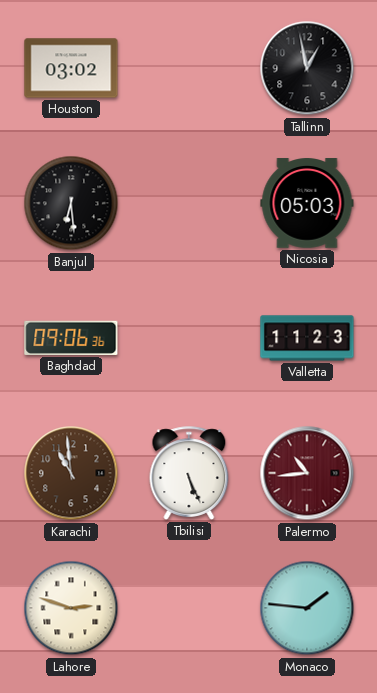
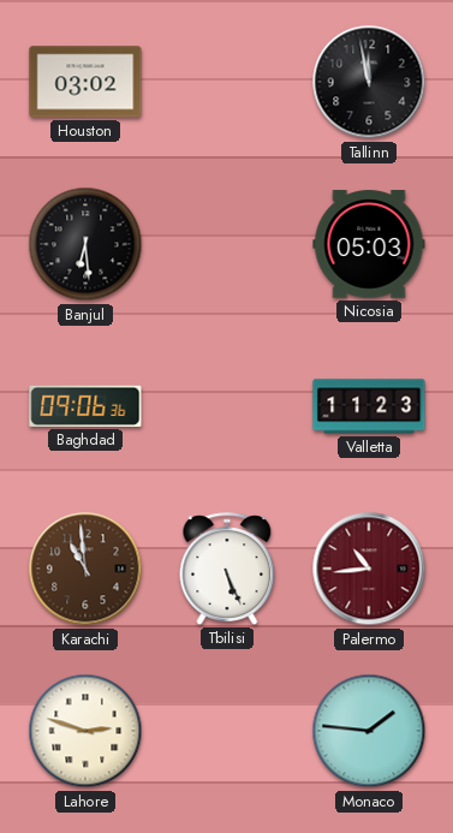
Tallinn: 12:58 -> 11:58
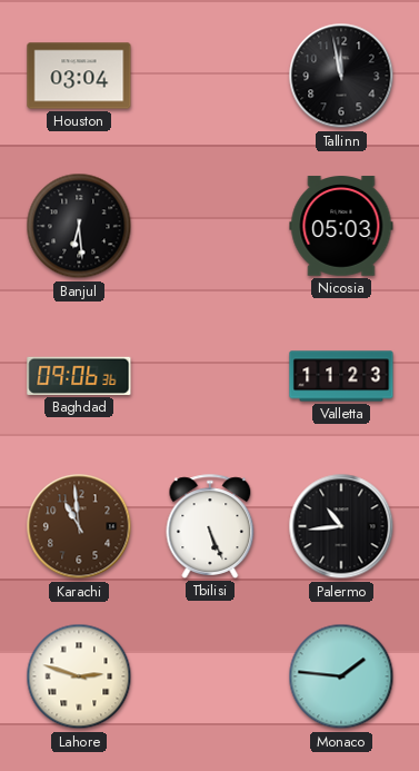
Houston: 03:02 -> 03:04
Palermo dial: burgundy -> black
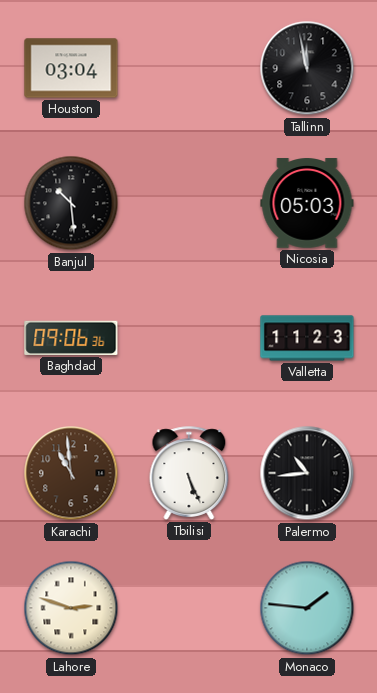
Banjul: 6:29 -> 10:29
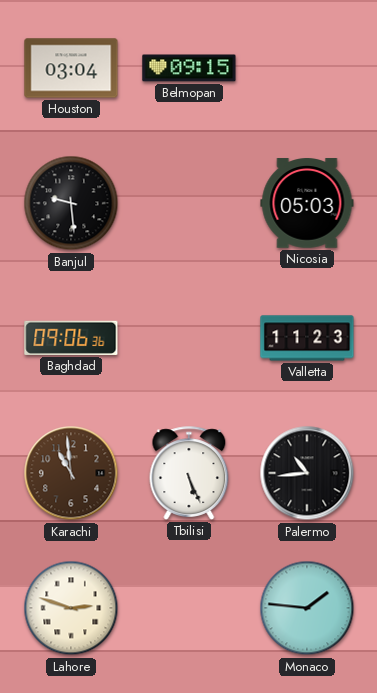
Belmopan: none -> 09:15
Tallinn: 11:58 -> none
Banjul: 10:29 -> 9:29
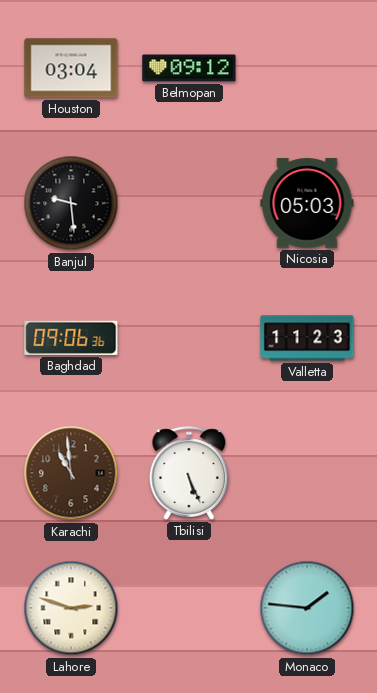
Belmopan: 09:15 -> 09:12
Palermo: 10:44 -> none
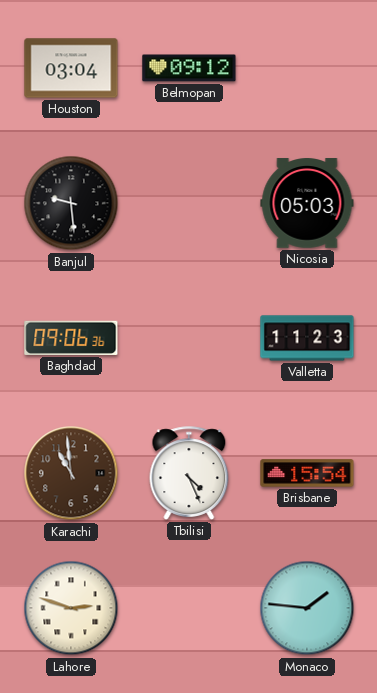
Tbilisi: 5:26 -> 4:26
Brisbane: none -> 15:54
